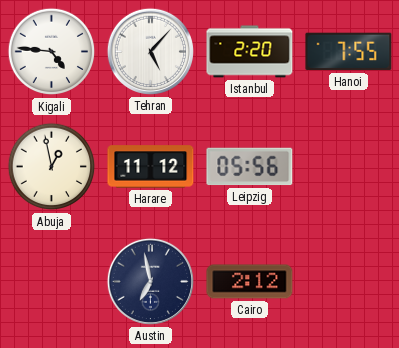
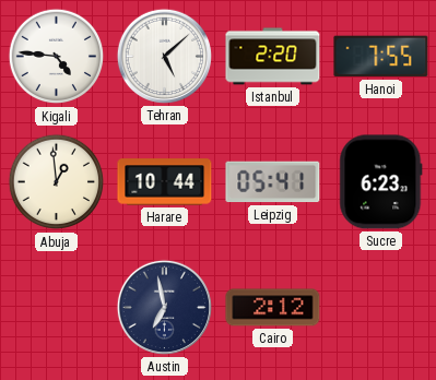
Tehran: 5:07 -> 5:08
Abuja: 12:58 -> 12:59
Harare: 11:12 -> 10:44
Leipzig: 05:56 -> 05:41
Sucre: none -> 6:23
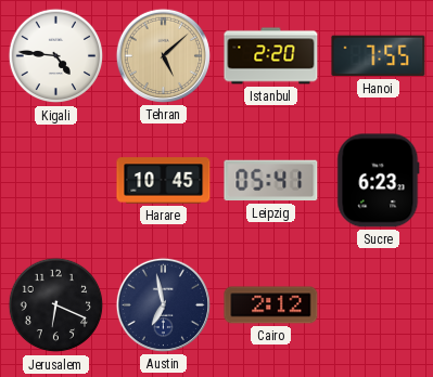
Tehran dial: white -> champagne
Abuja: 12:59 -> none
Harare: 10:44 -> 10:45
Jerusalem: none -> 6:19
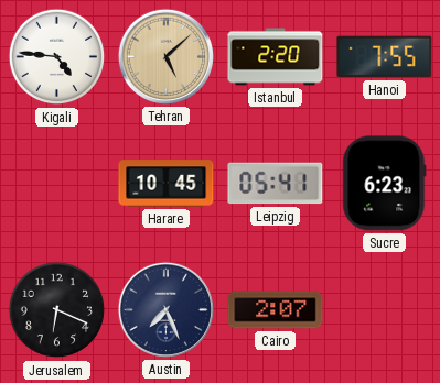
Austin: 6:58 -> 7:26
Cairo: 2:12 -> 2:07
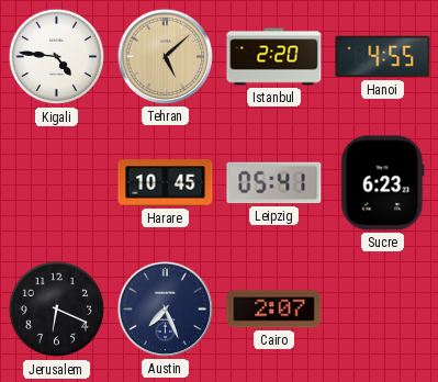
Hanoi: 7:55 -> 4:55
